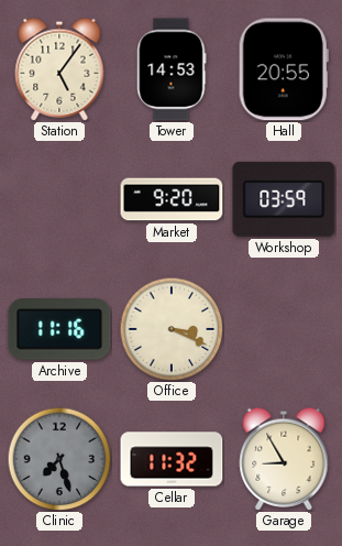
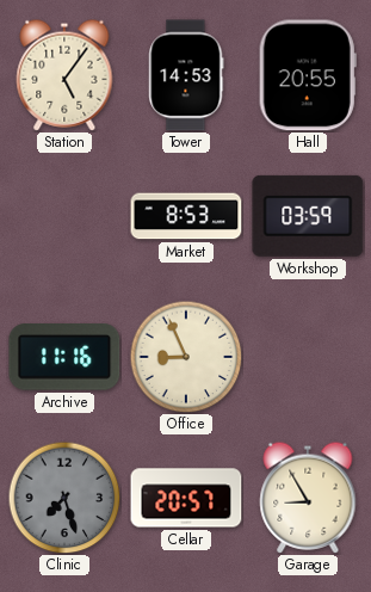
Market: 9:20 -> 8:53
Office: 3:19 -> 8:56
Cellar: 11:32 -> 20:57
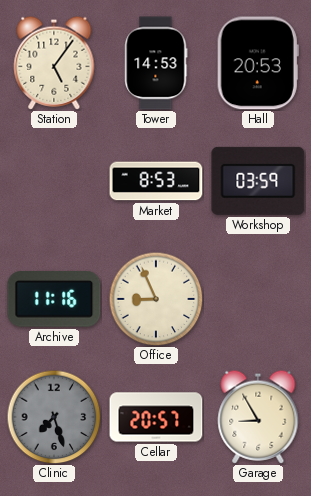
Hall: 20:55 -> 20:53
